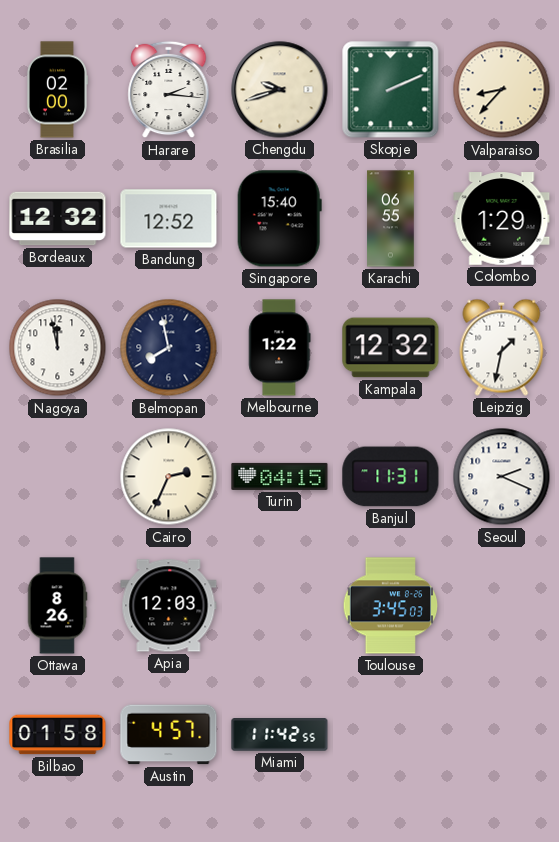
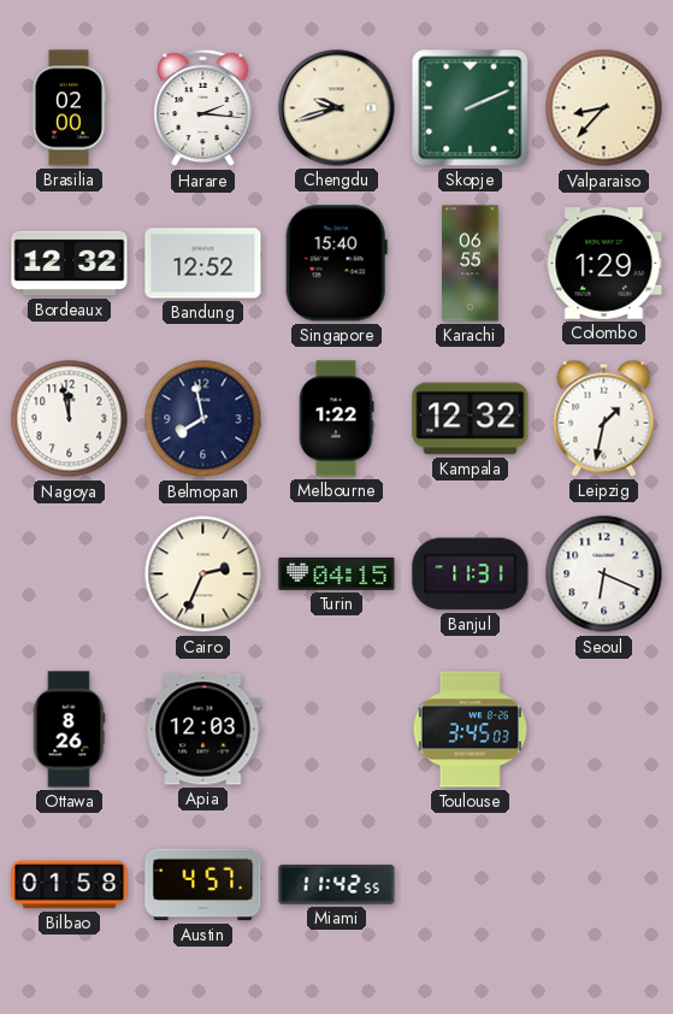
Seoul: 2:19 -> 6:19
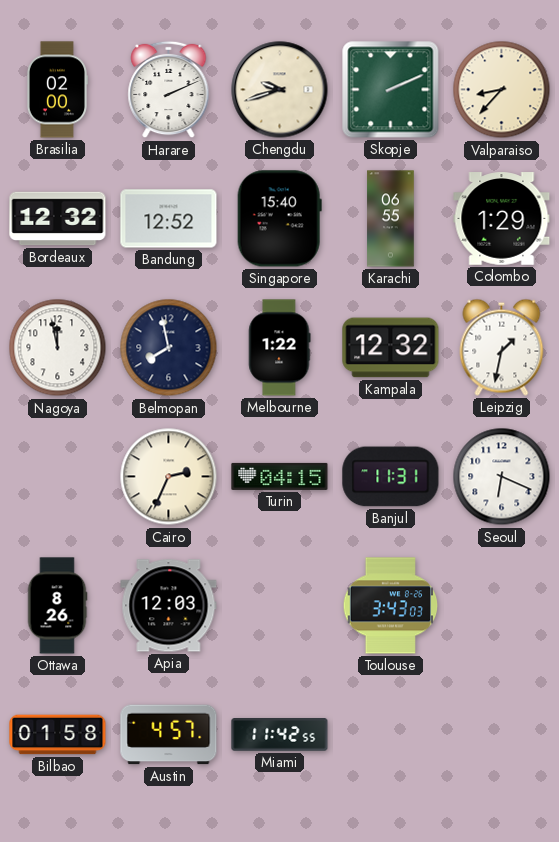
Harare: 2:16 -> 2:11
Toulouse: 3:45 -> 3:43
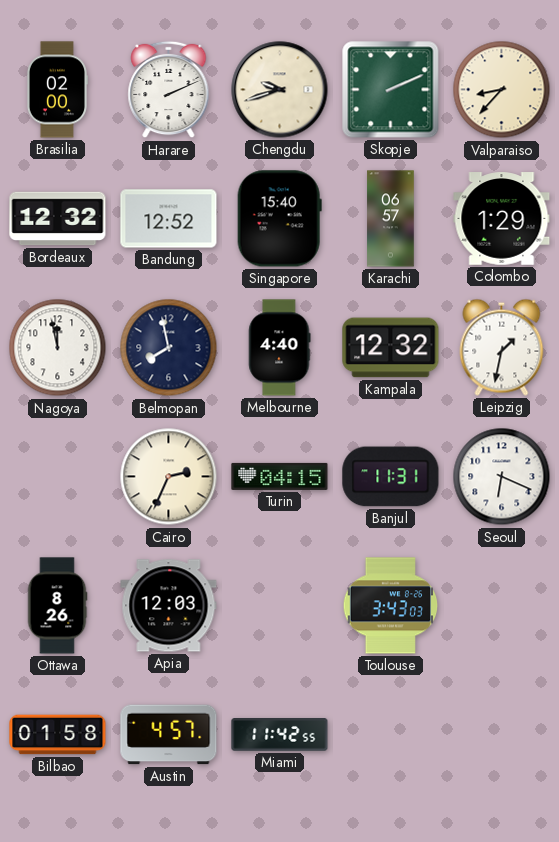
Karachi: 06:55 -> 06:57
Melbourne: 1:22 -> 4:40
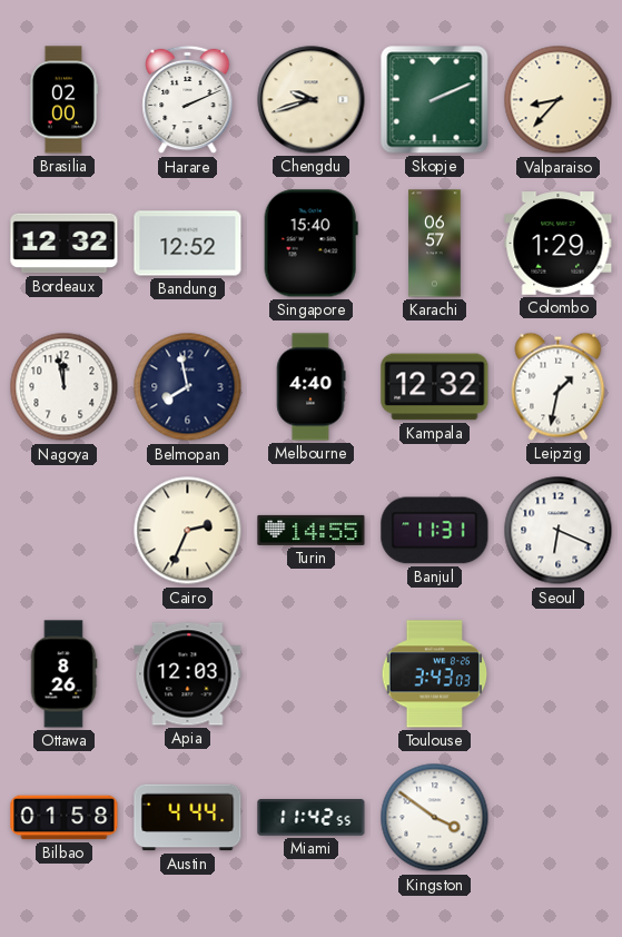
Turin: 04:15 -> 14:55
Austin: 4:57 -> 4:44
Kingston: none -> 3:51
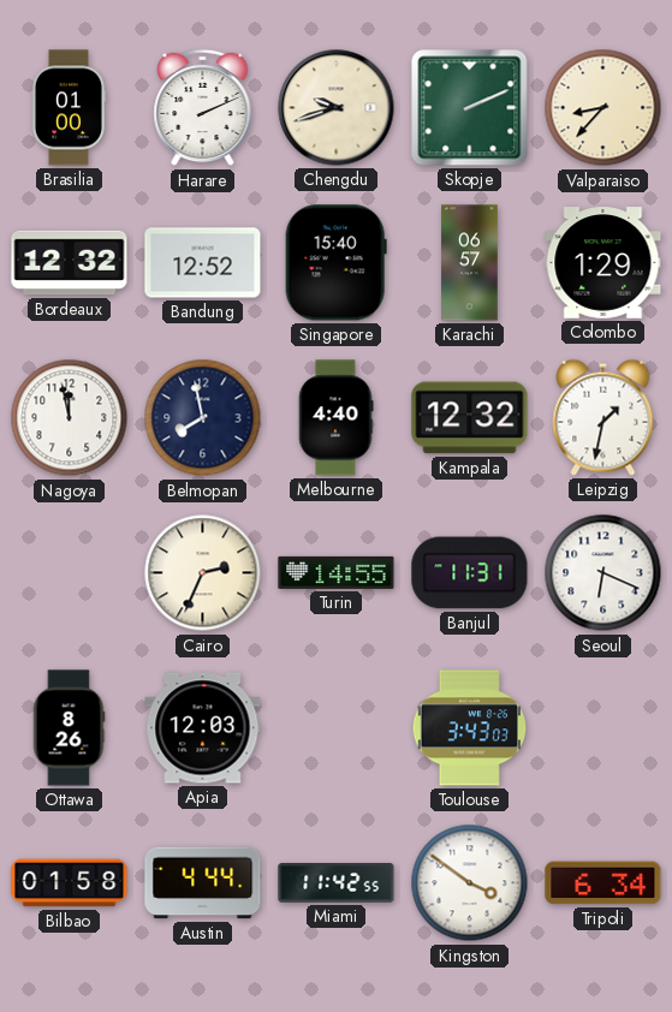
Brasilia: 02:00 -> 01:00
Tripoli: none -> 6:34
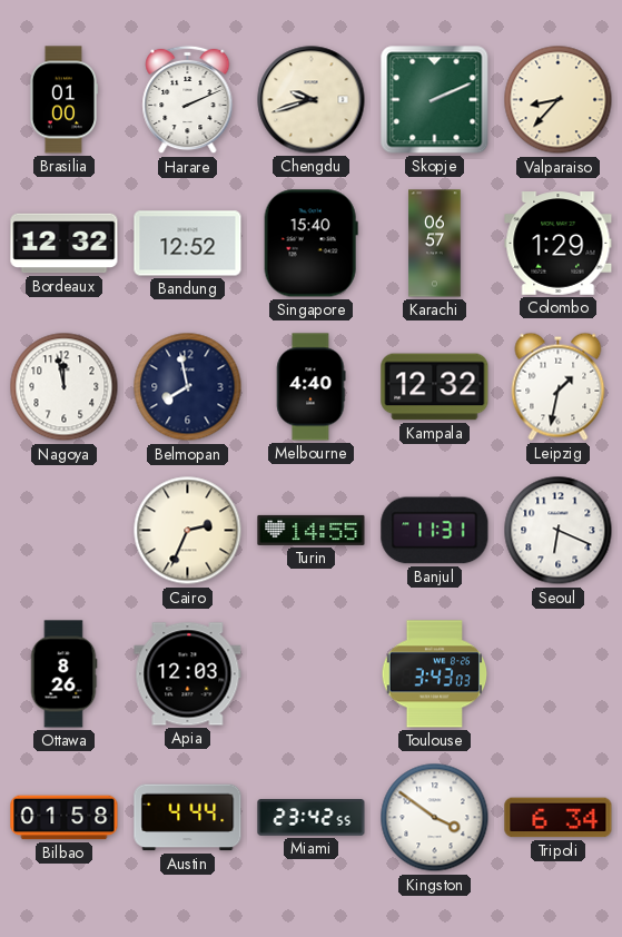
Miami: 11:42 -> 23:42
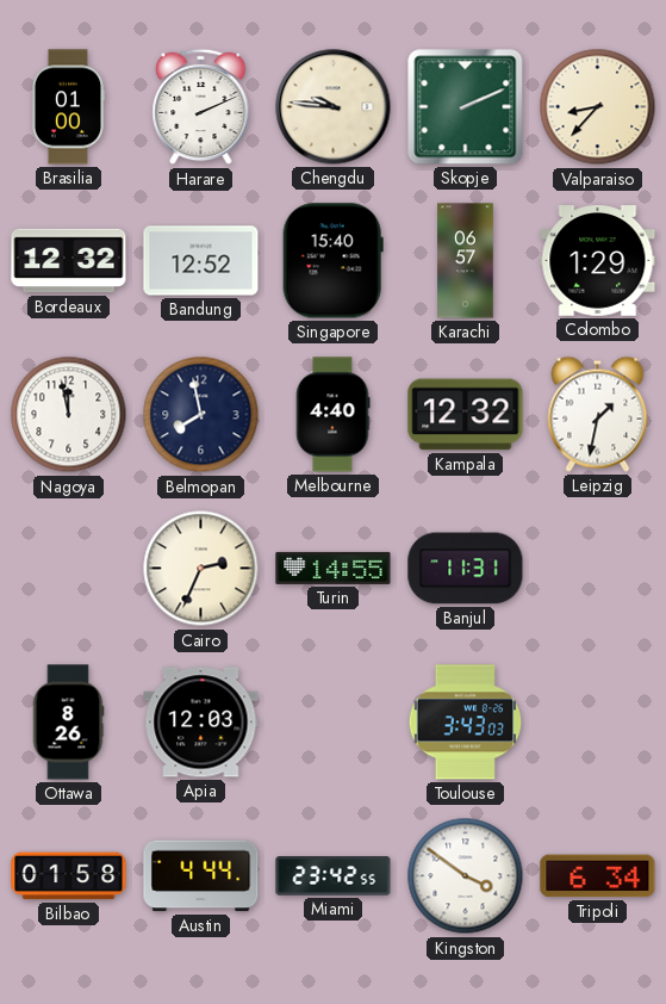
Chengdu: 9:42 -> 9:46
Seoul: 6:19 -> none
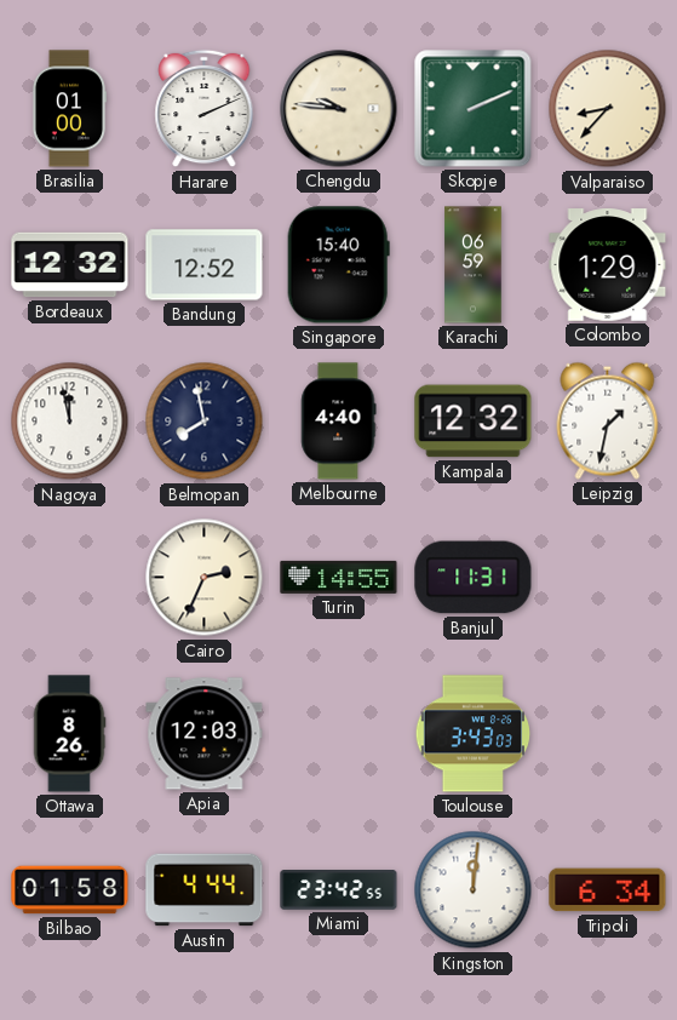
Karachi: 06:57 -> 06:59
Kingston: 3:51 -> 12:01
